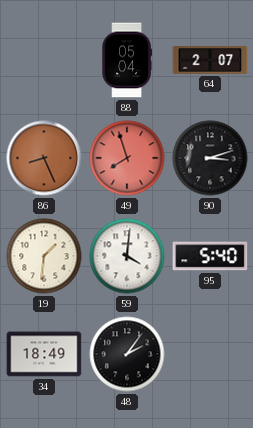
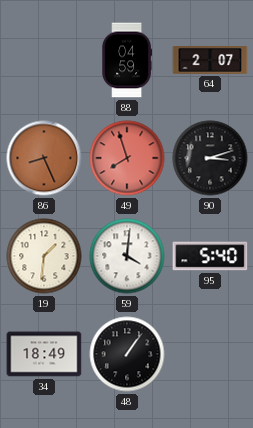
88: 05:04 -> 04:59
48: 2:06 -> 1:06
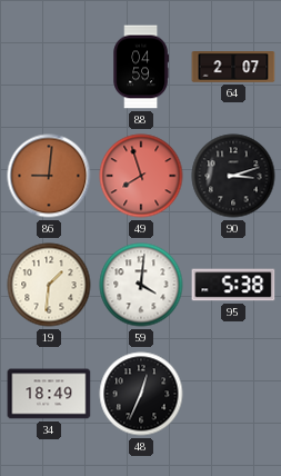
86: 8:26 -> 9:01
95: 5:40 -> 5:38
48: 1:06 -> 12:34
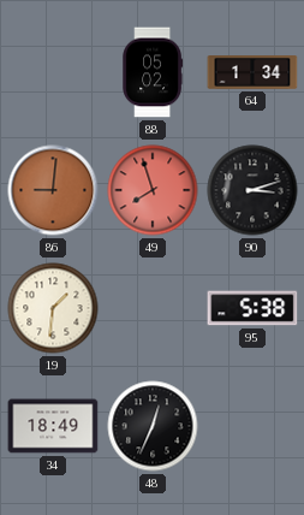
88: 04:59 -> 05:02
64: 2:07 -> 1:34
59: 4:01 -> none
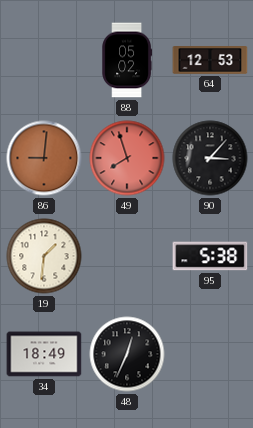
64: 1:34 -> 12:53
90: 3:12 -> 3:07
